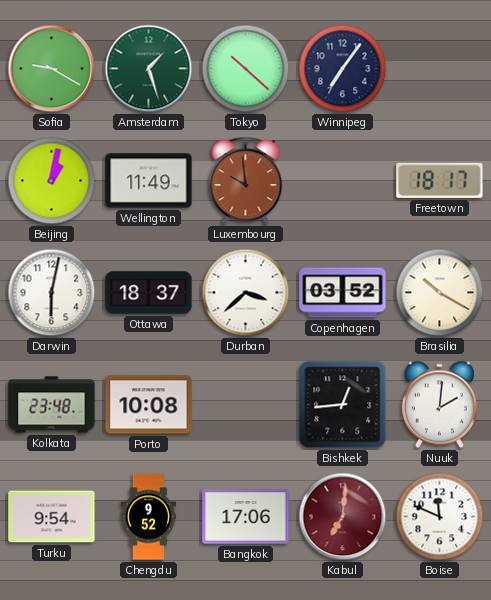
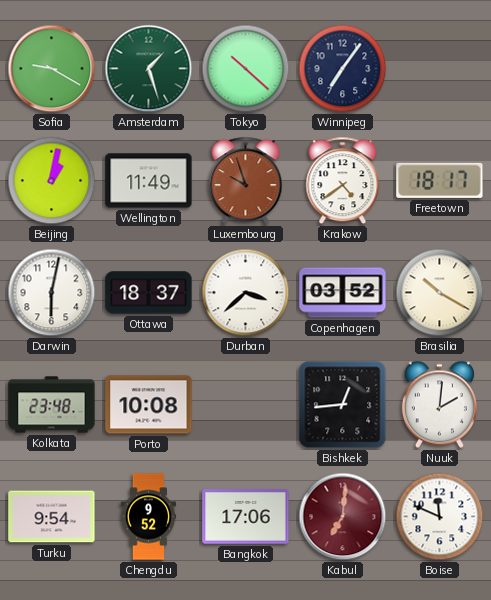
Luxembourg: 9:59 -> 9:57
Krakow: none -> 4:39
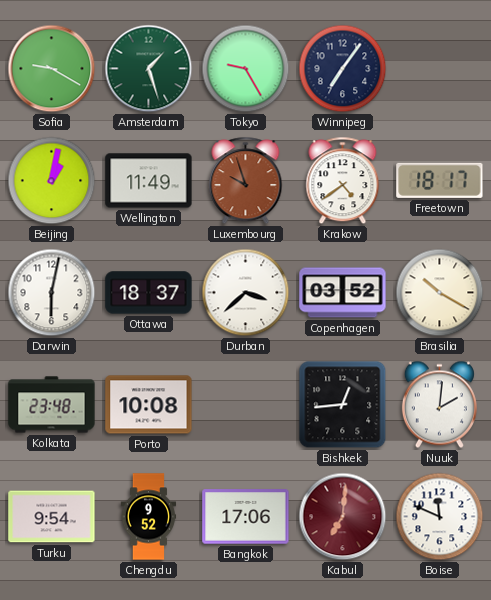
Tokyo: 10:22 -> 9:25
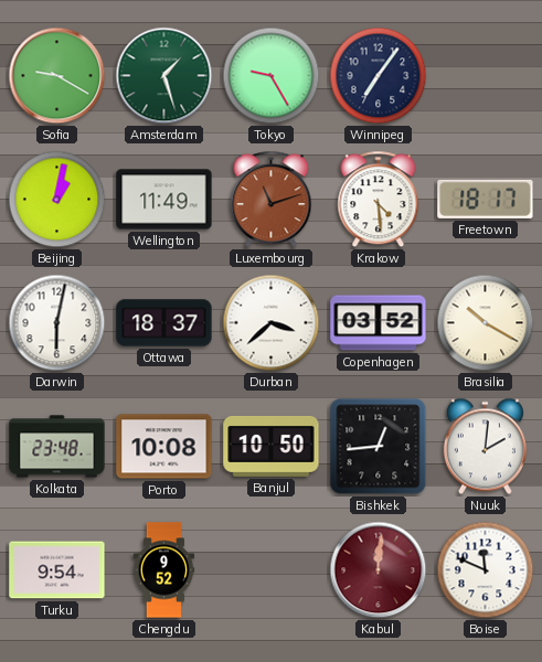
Luxembourg: 9:57 -> 11:12
Krakow: 4:39 -> 4:29
Banjul: none -> 10:50
Bangkok: 17:06 -> none
Kabul: 7:01 -> 12:01
